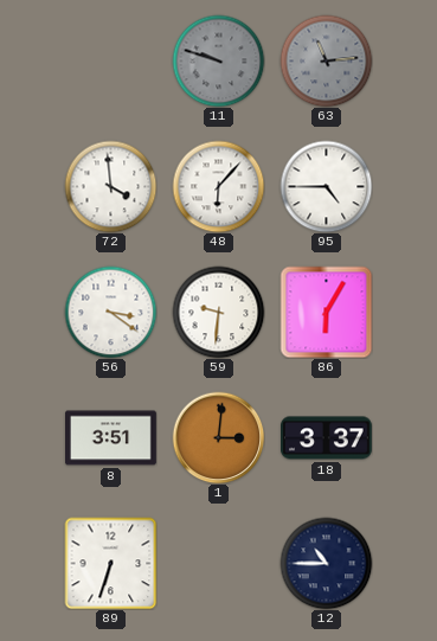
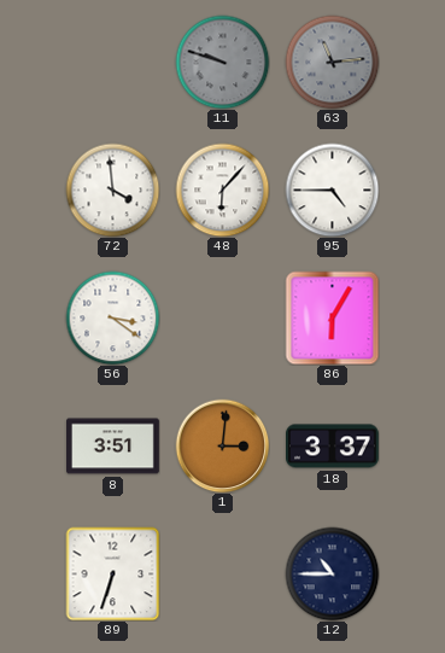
59: 9:31 -> none
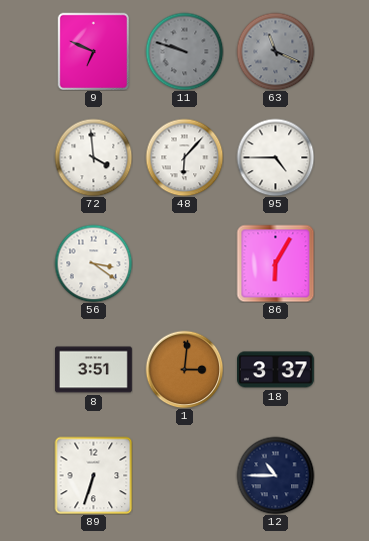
9: none -> 6:49
63: 11:14 -> 11:19
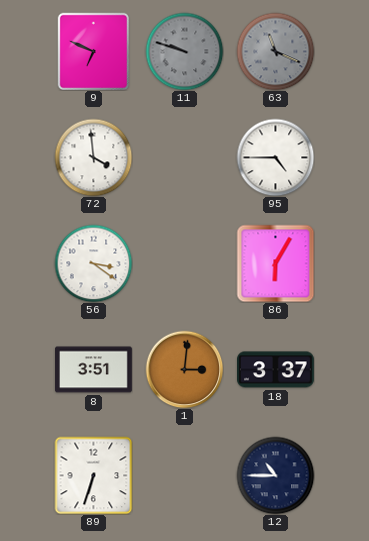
48: 6:07 -> none
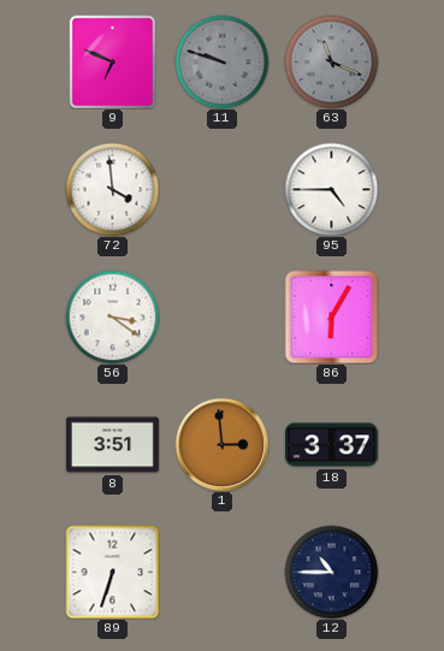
1: 3:01 -> 2:59
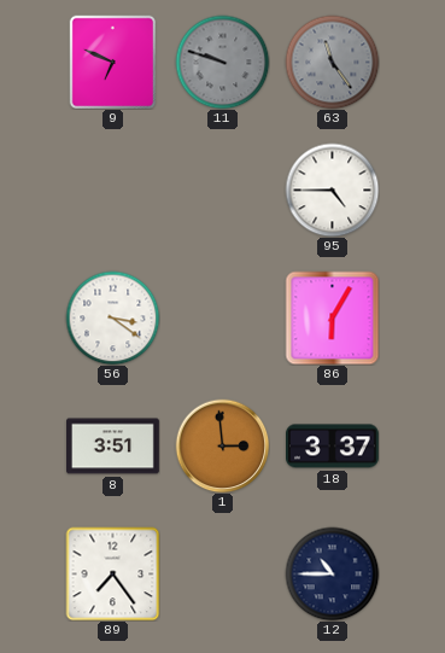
63: 11:19 -> 11:24
72: 3:59 -> none
89: 6:33 -> 7:24
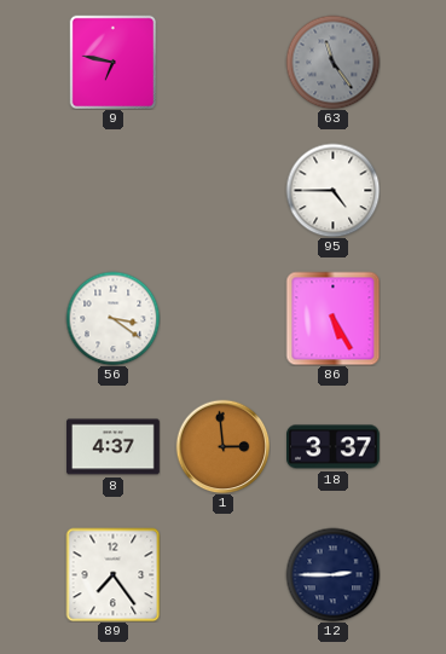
9: 6:49 -> 6:47
11: 9:48 -> none
86: 6:05 -> 5:25
8: 3:51 -> 4:37
12: 10:45 -> 2:45
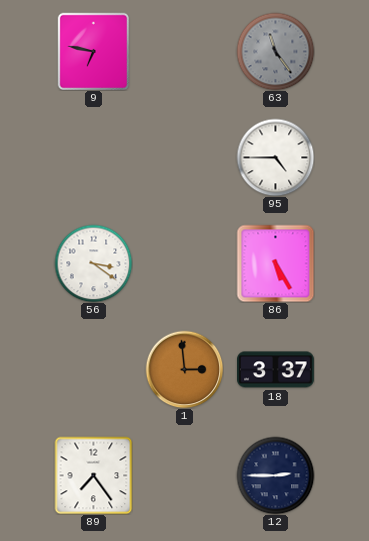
8: 4:37 -> none
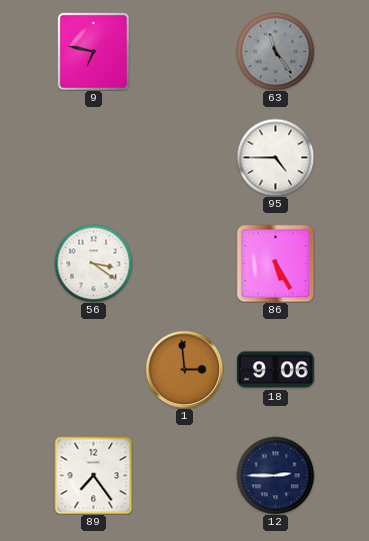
18: 3:37 -> 9:06
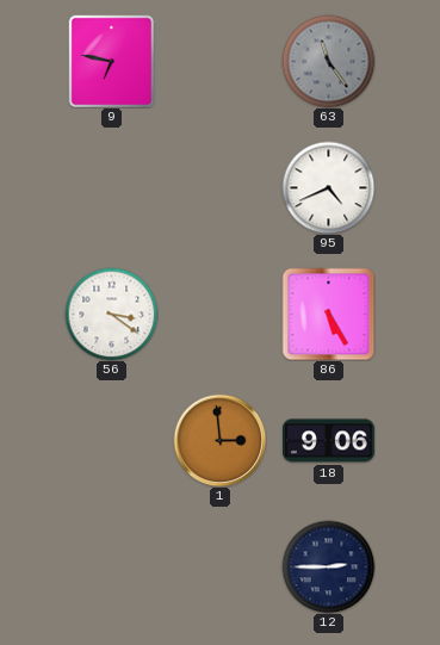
95: 4:45 -> 4:41
89: 7:24 -> none
